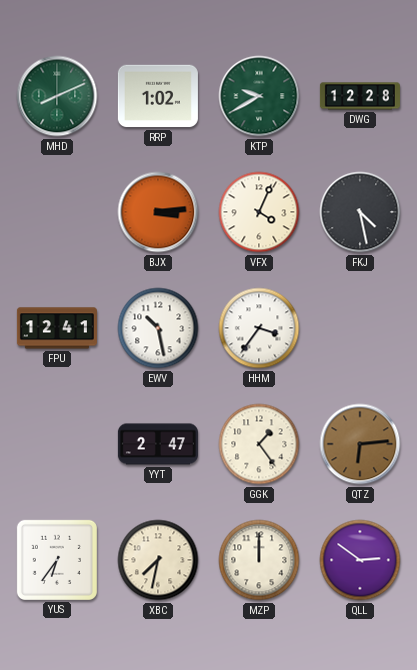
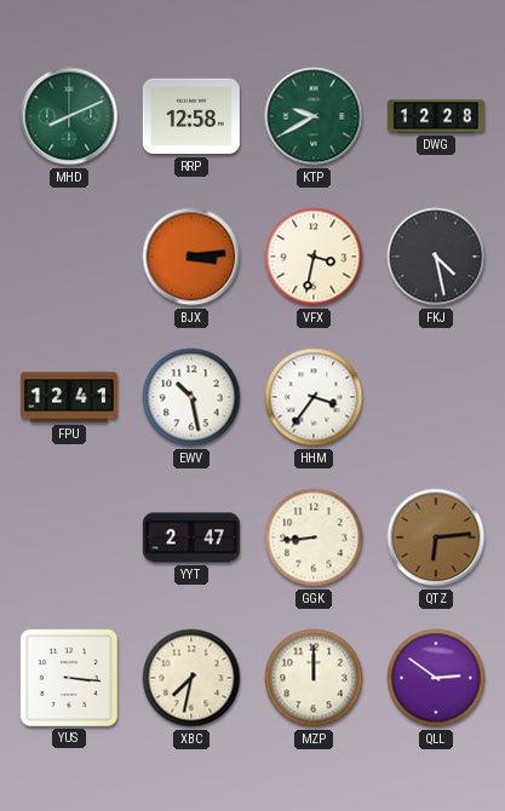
RRP: 1:02 -> 12:58
VFX: 4:04 -> 3:32
GGK: 1:24 -> 8:44
YUS: 6:36 -> 3:16
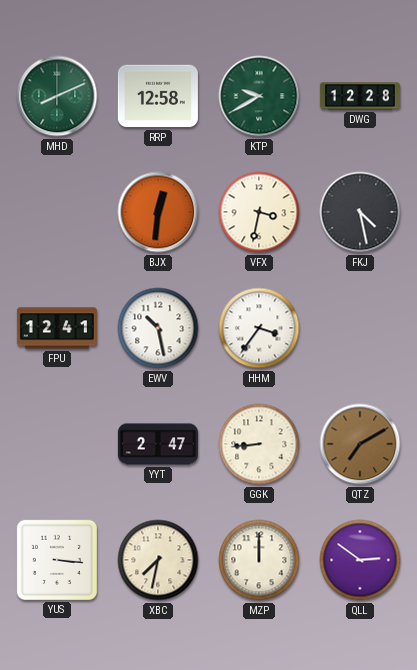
BJX: 3:14 -> 12:31
QTZ: 6:14 -> 7:10
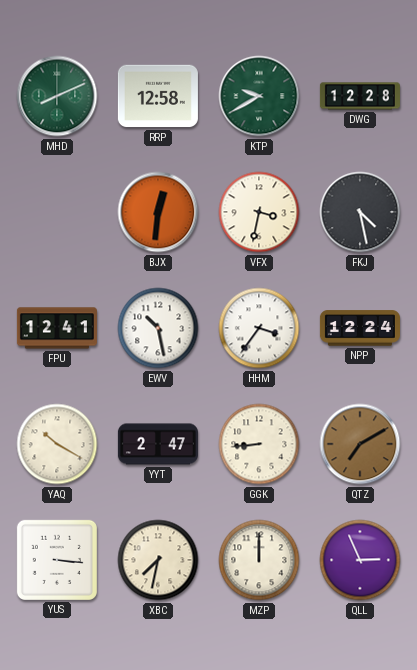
NPP: none -> 12:24
YAQ: none -> 10:20
QLL: 2:51 -> 2:56
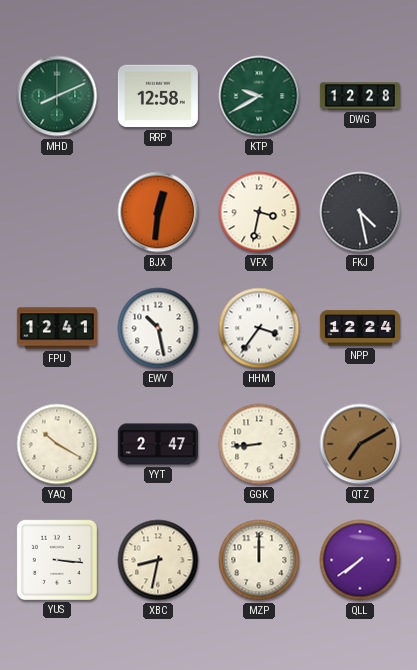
XBC: 7:32 -> 8:32
QLL: 2:56 -> 7:39
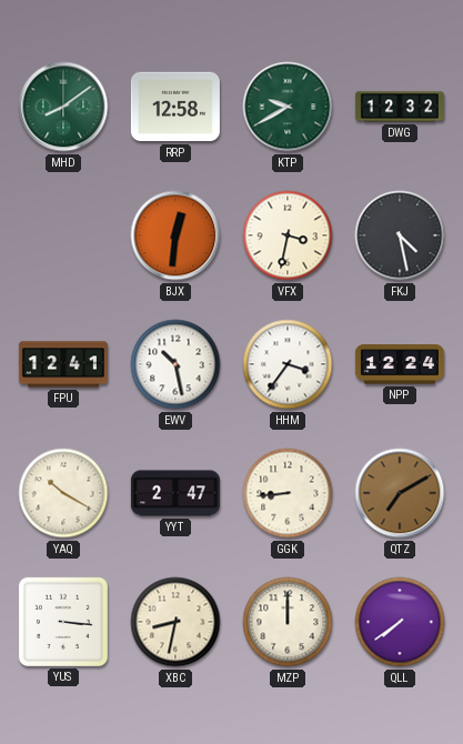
MHD: 8:11 -> 8:09
DWG: 12:28 -> 12:32
